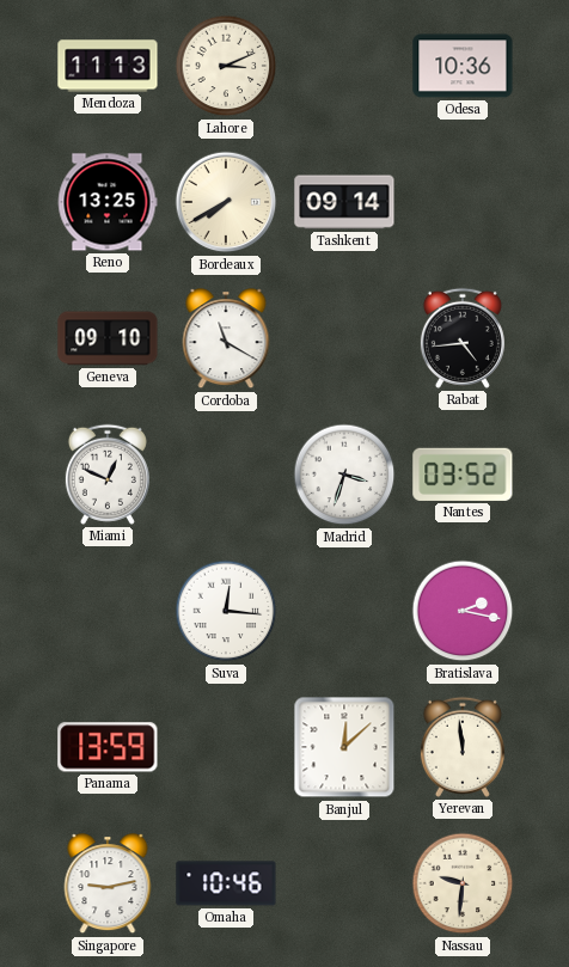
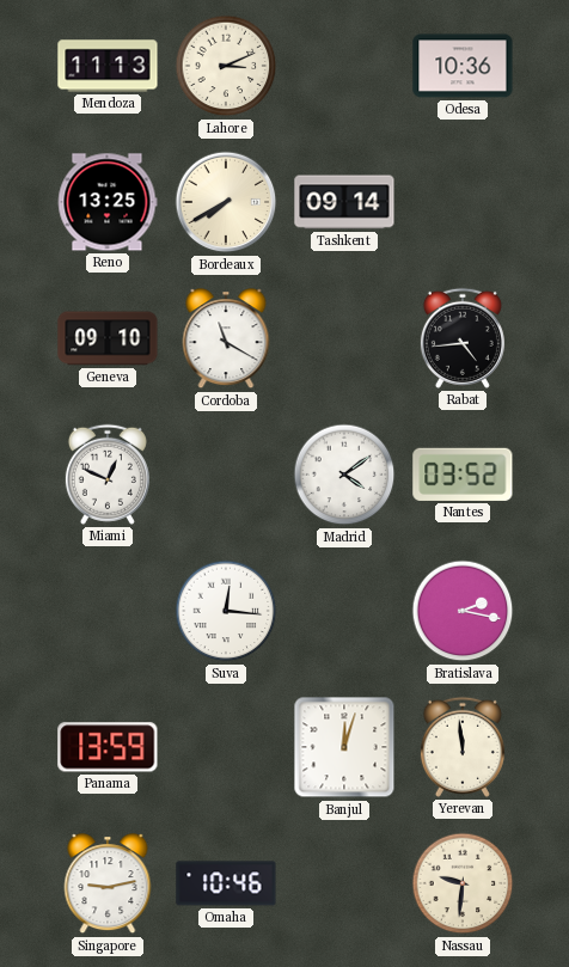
Madrid: 3:33 -> 4:09
Banjul: 12:08 -> 12:03
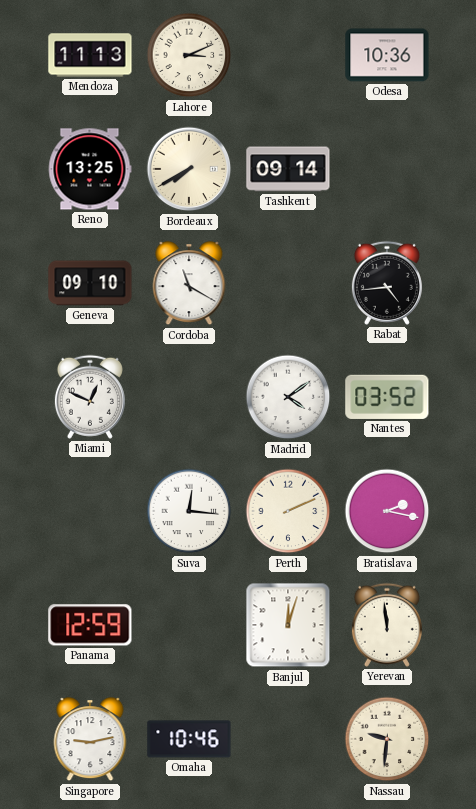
Perth: none -> 2:11
Panama: 13:59 -> 12:59
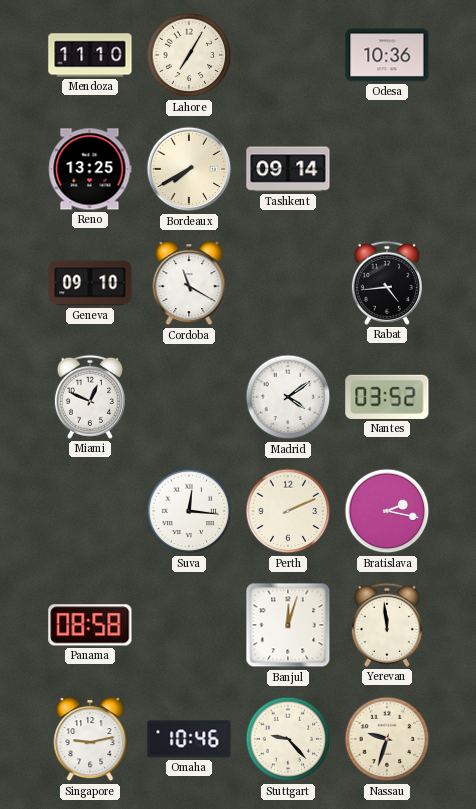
Mendoza: 11:13 -> 11:10
Lahore: 3:11 -> 7:05
Panama: 12:59 -> 08:58
Stuttgart: none -> 9:23
Nassau: 9:31 -> 9:33
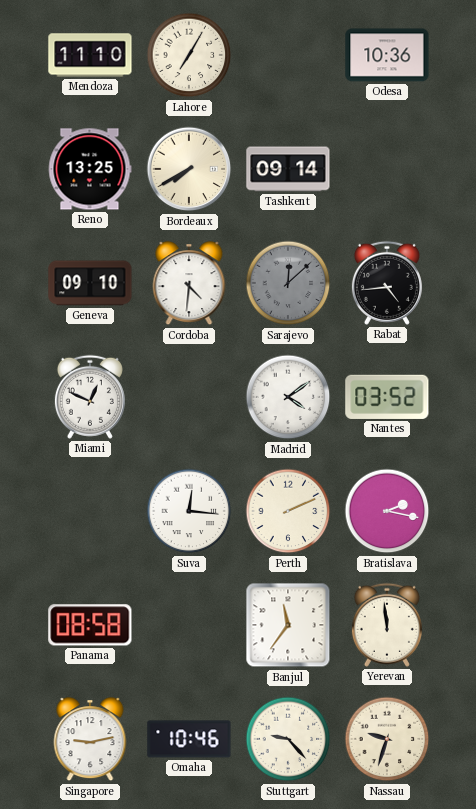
Cordoba: 11:20 -> 4:31
Sarajevo: none -> 12:08
Banjul: 12:03 -> 11:36
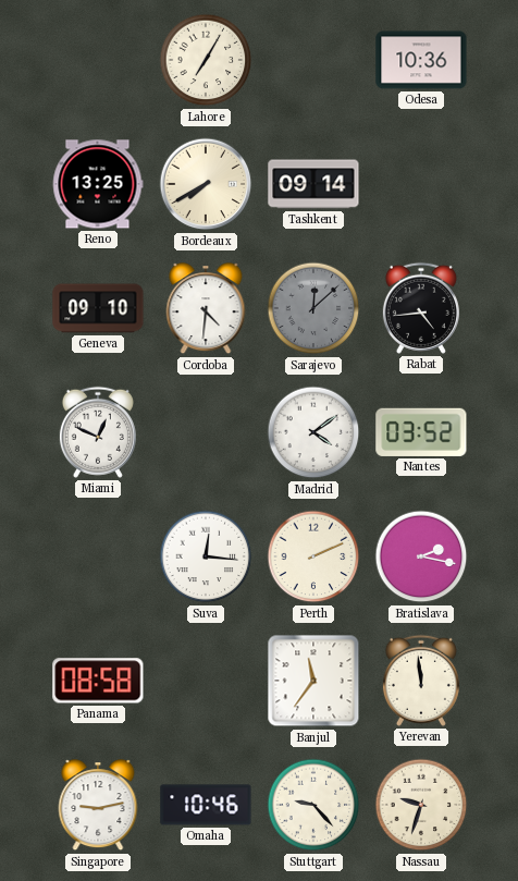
Mendoza: 11:10 -> none
